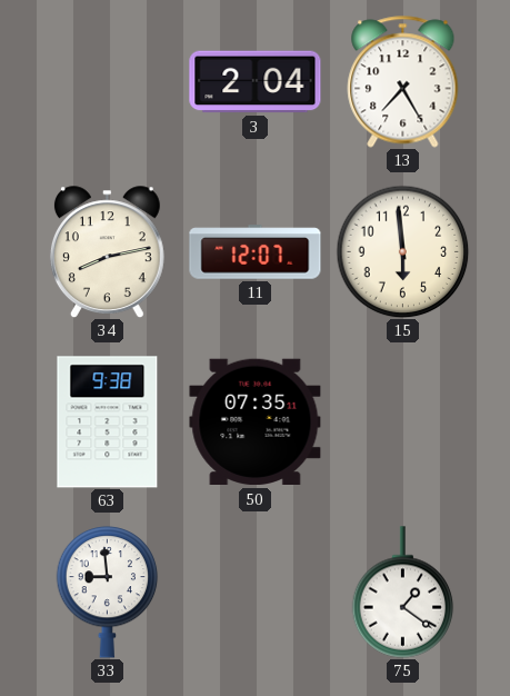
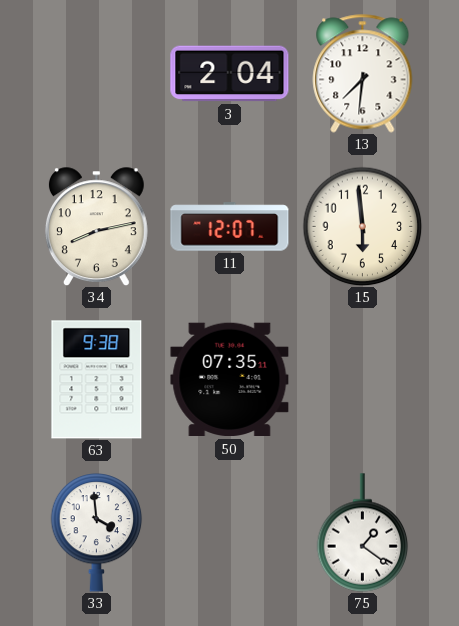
13: 7:25 -> 7:31
33: 8:59 -> 3:59
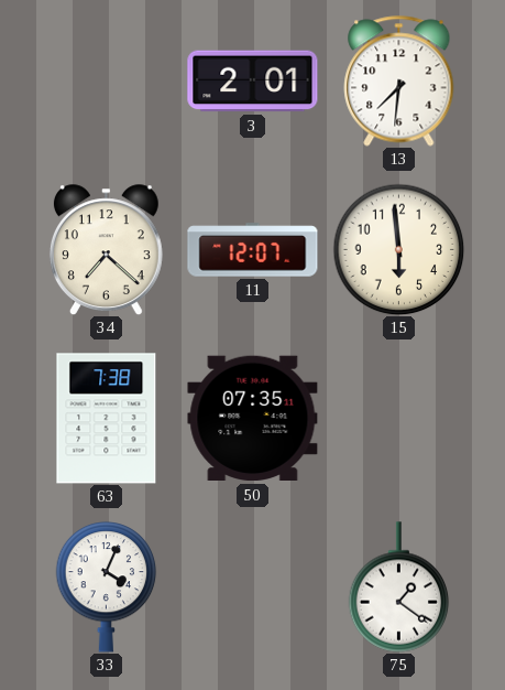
3: 2:04 -> 2:01
34: 8:13 -> 7:22
63: 9:38 -> 7:38
33: 3:59 -> 4:04
